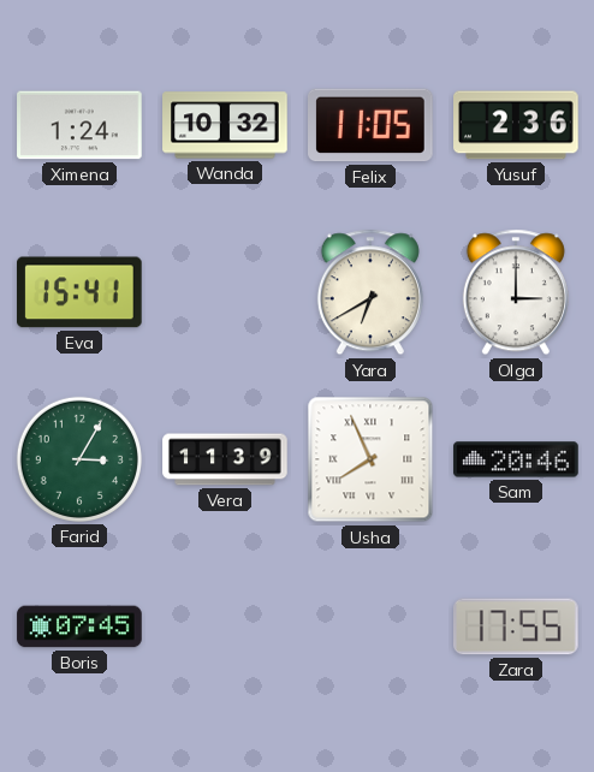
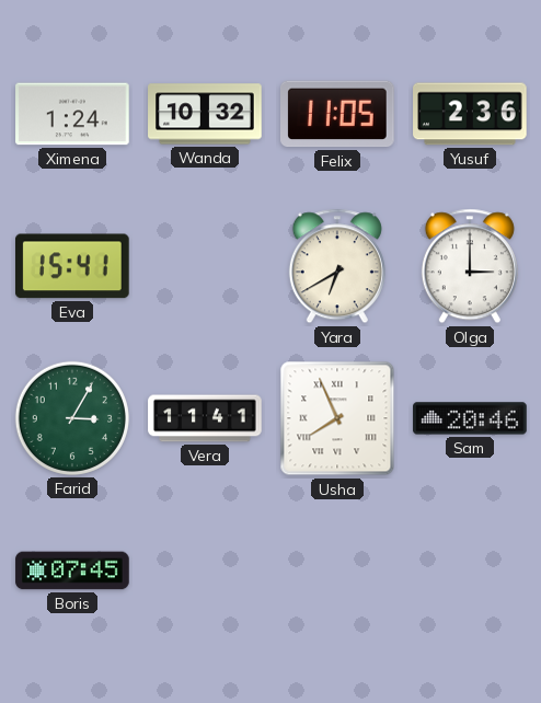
Vera: 11:39 -> 11:41
Zara: 17:55 -> none
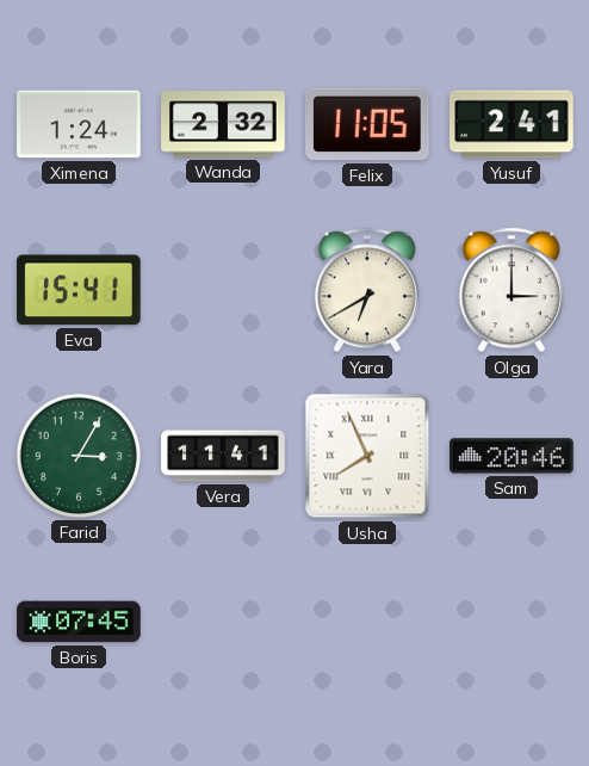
Wanda: 10:32 -> 2:32
Yusuf: 2:36 -> 2:41
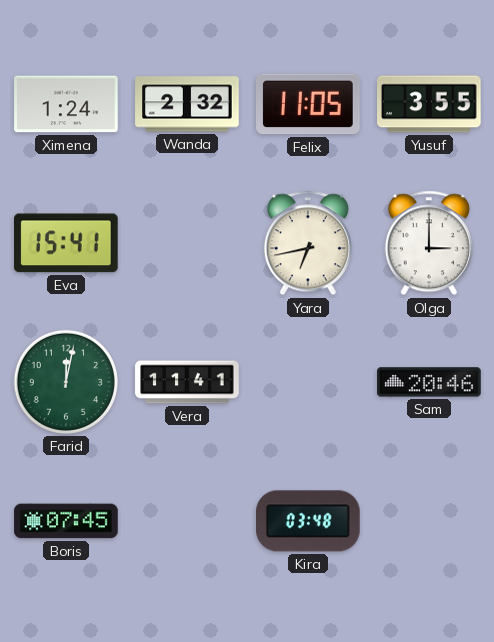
Yusuf: 2:41 -> 3:55
Yara: 6:40 -> 6:43
Farid: 3:05 -> 12:02
Usha: 7:56 -> none
Kira: none -> 03:48
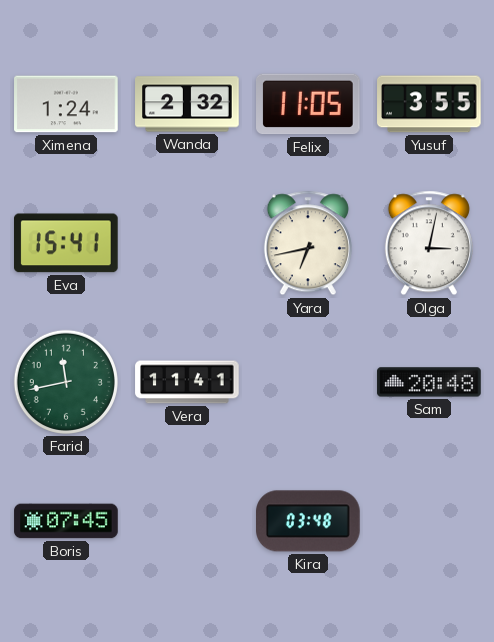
Olga: 3:00 -> 3:02
Farid: 12:02 -> 11:43
Sam: 20:46 -> 20:48
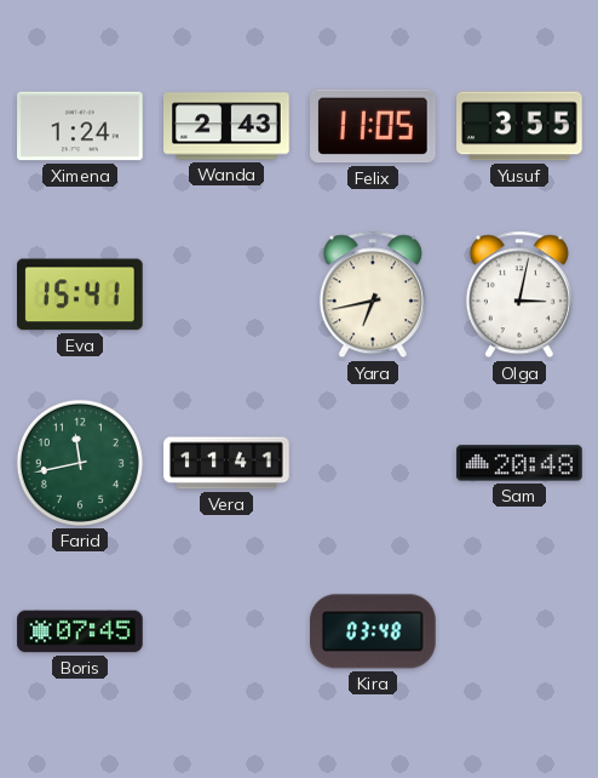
Wanda: 2:32 -> 2:43
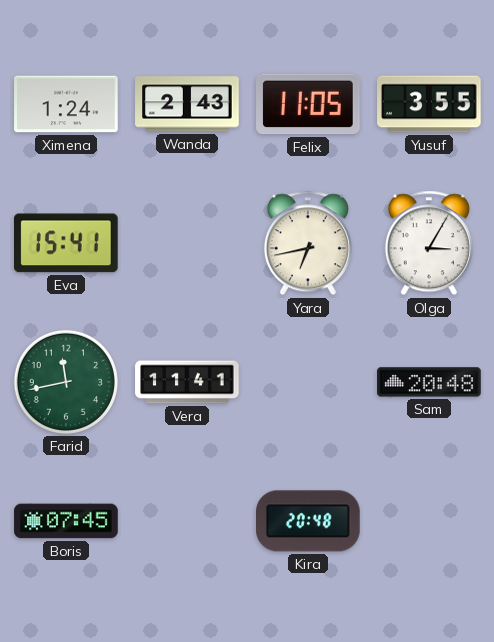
Olga: 3:02 -> 3:05
Kira: 03:48 -> 20:48
